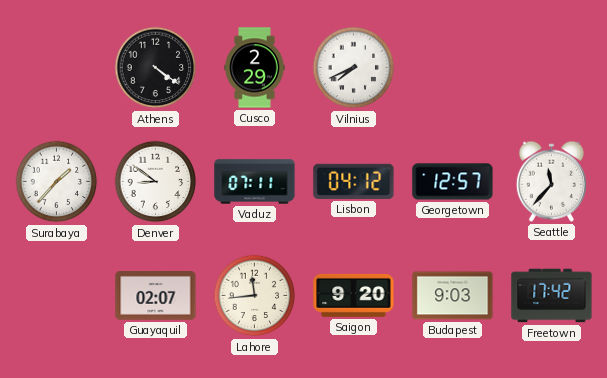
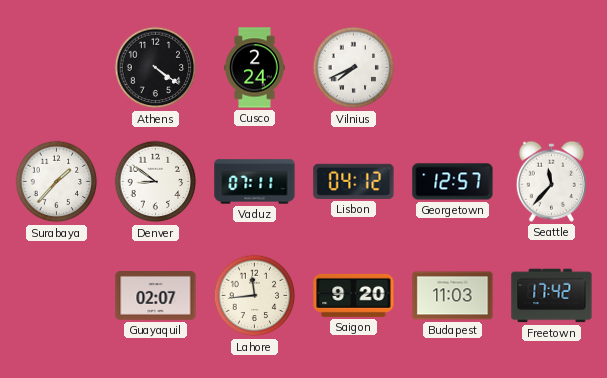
Cusco: 2:29 -> 2:24
Budapest: 9:03 -> 11:03
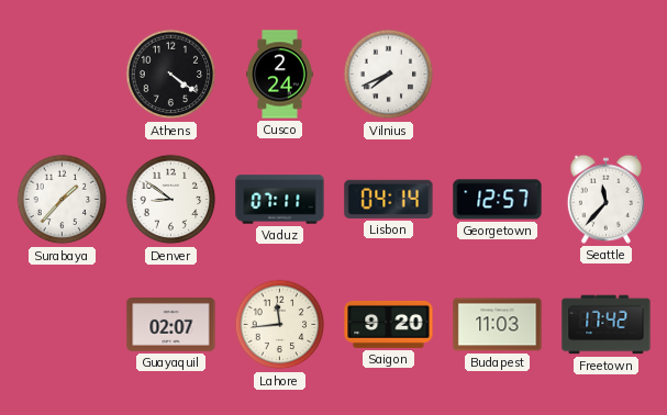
Lisbon: 04:12 -> 04:14
